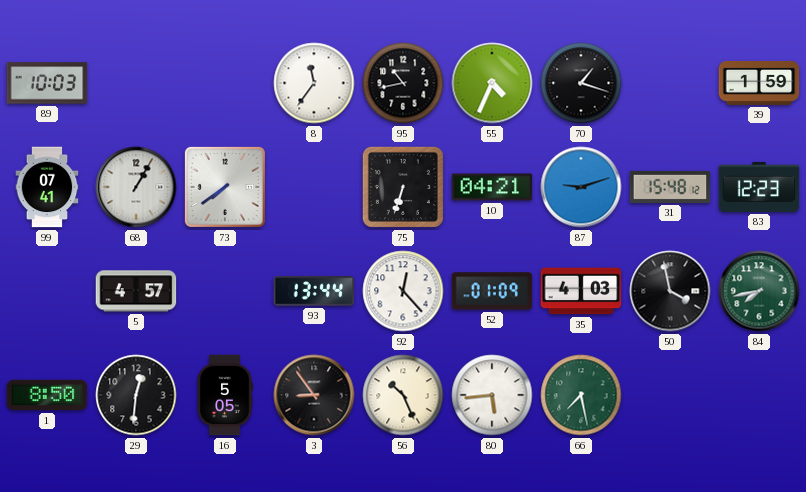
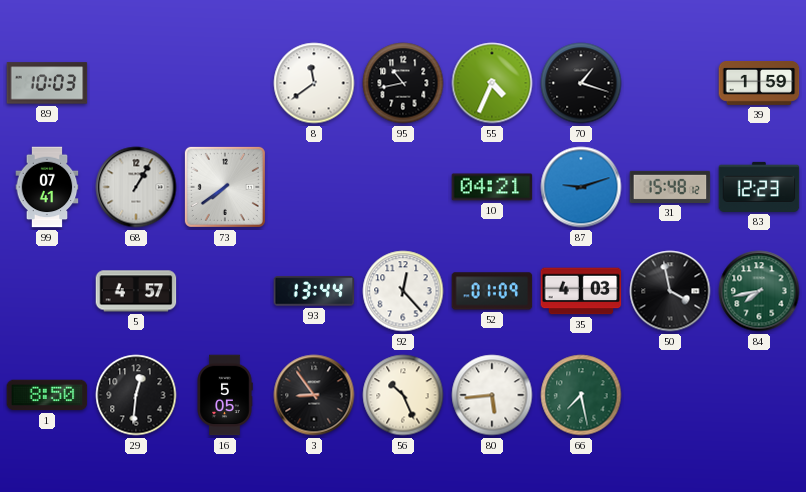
8: 11:36 -> 11:39
75: 6:33 -> none
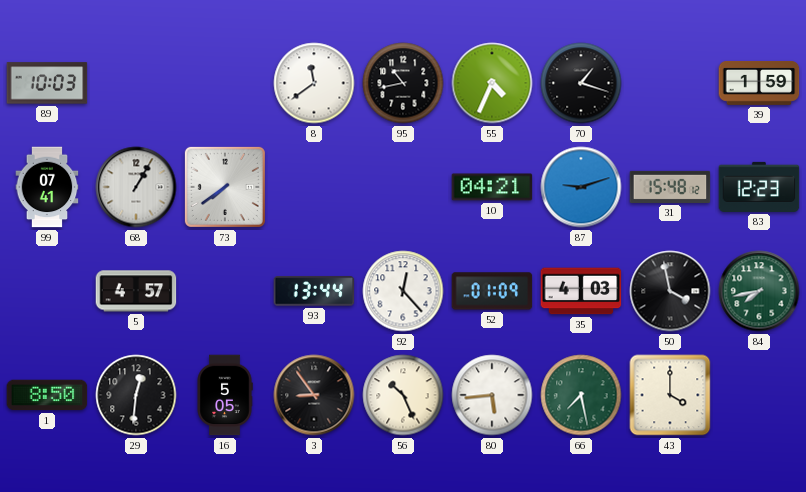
43: none -> 4:00
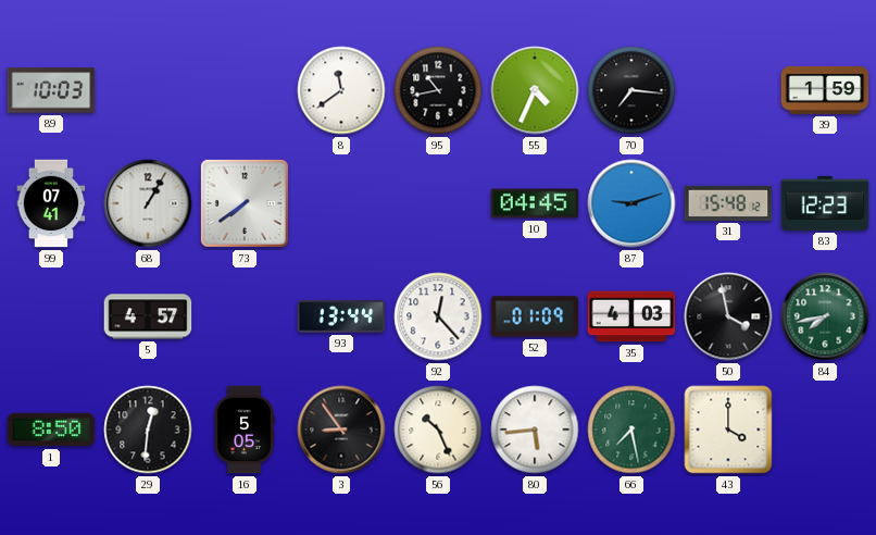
70: 1:18 -> 7:16
10: 04:21 -> 04:45
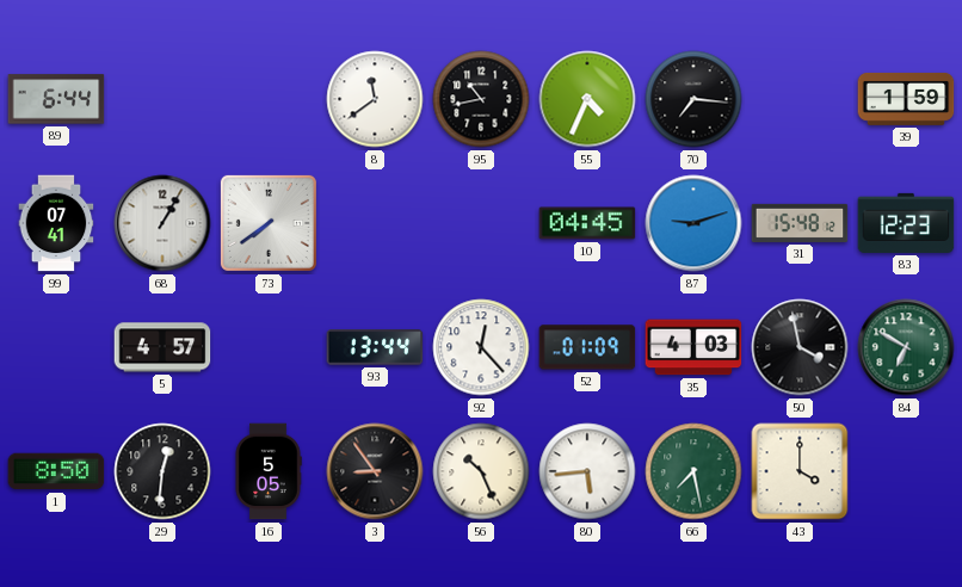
89: 10:03 -> 6:44
84: 7:43 -> 6:50
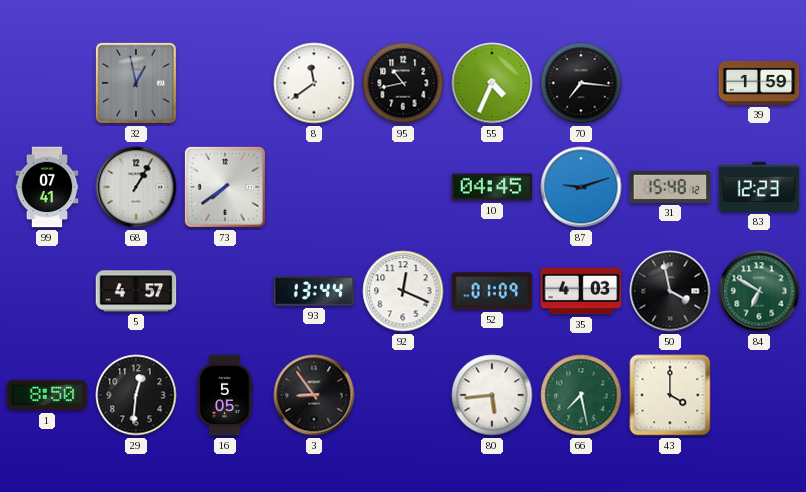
89: 6:44 -> none
32: none -> 12:58
92: 12:23 -> 12:19
56: 10:26 -> none
